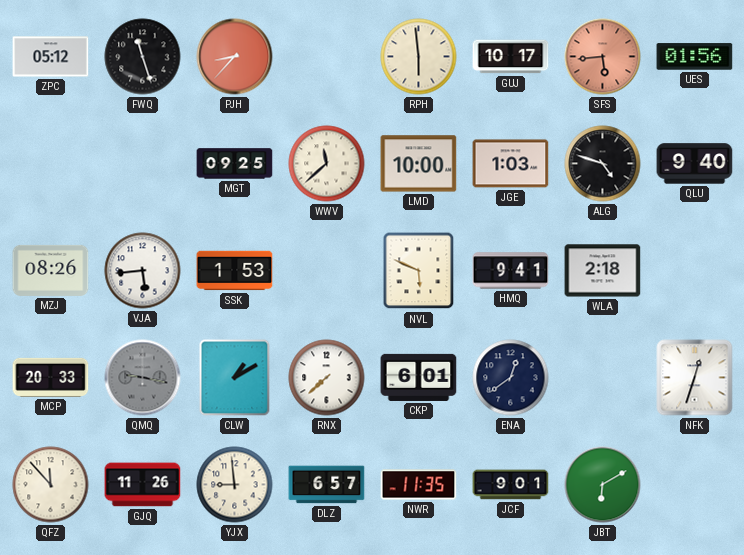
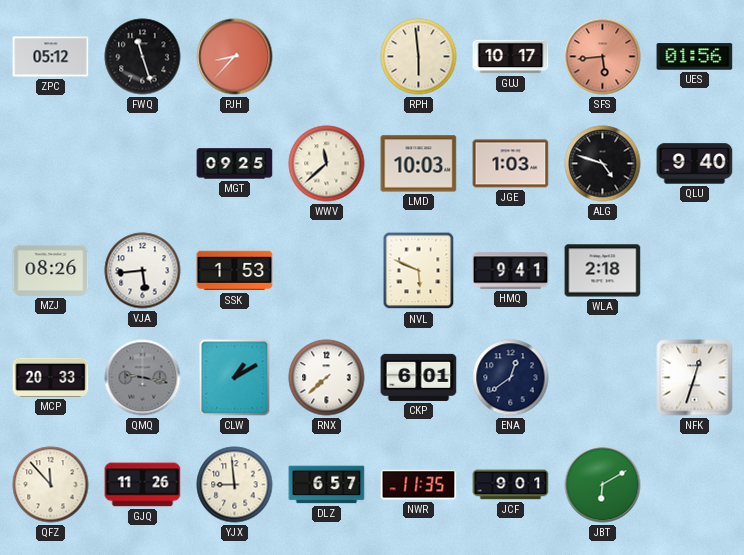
LMD: 10:00 -> 10:03
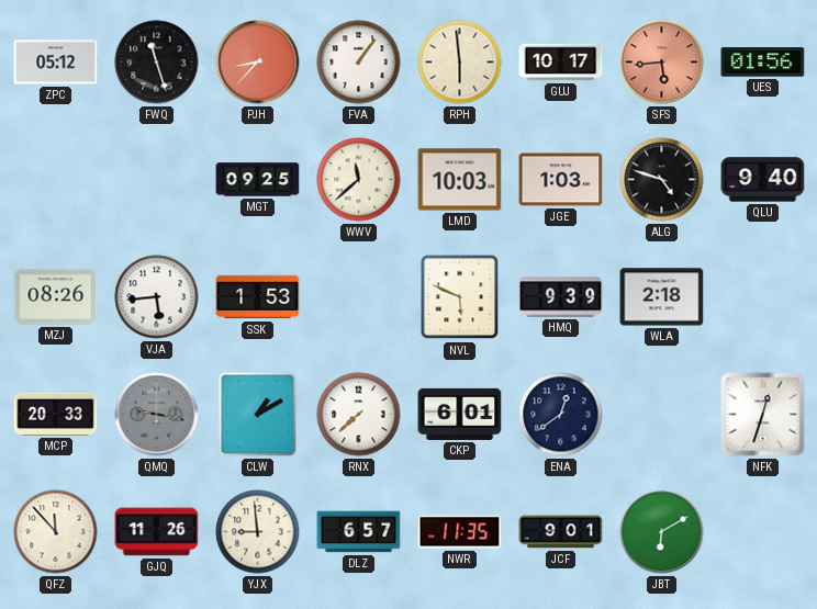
FVA: none -> 1:06
HMQ: 9:41 -> 9:39
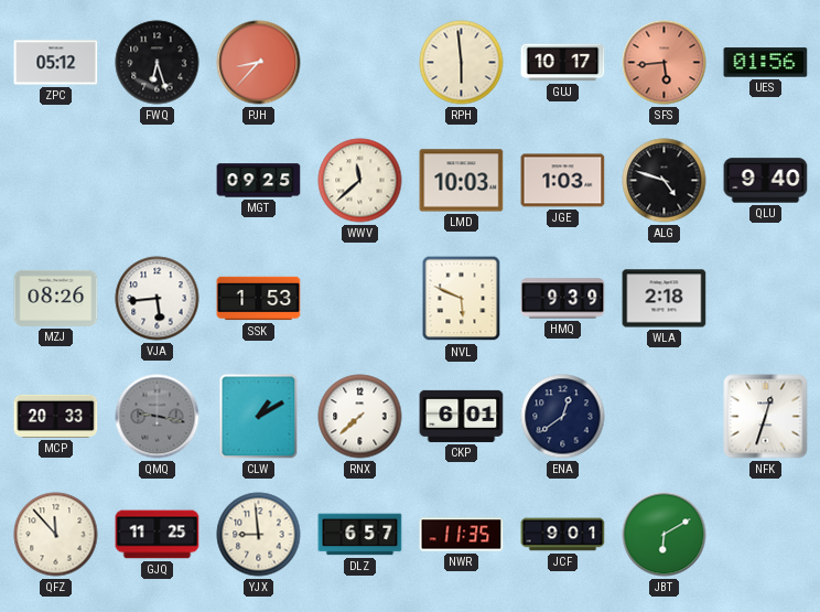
FWQ: 11:27 -> 6:27
FVA: 1:06 -> none
GJQ: 11:26 -> 11:25
